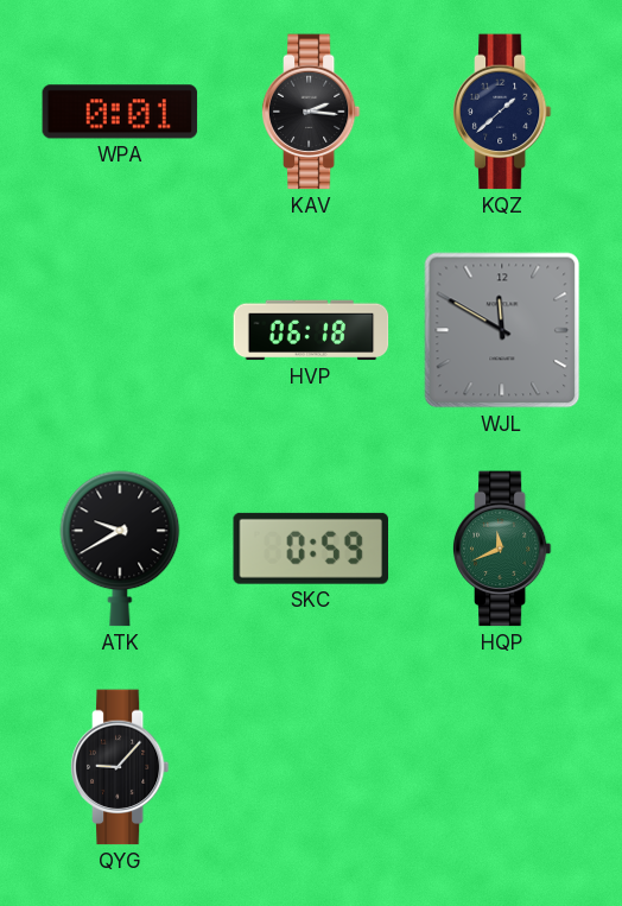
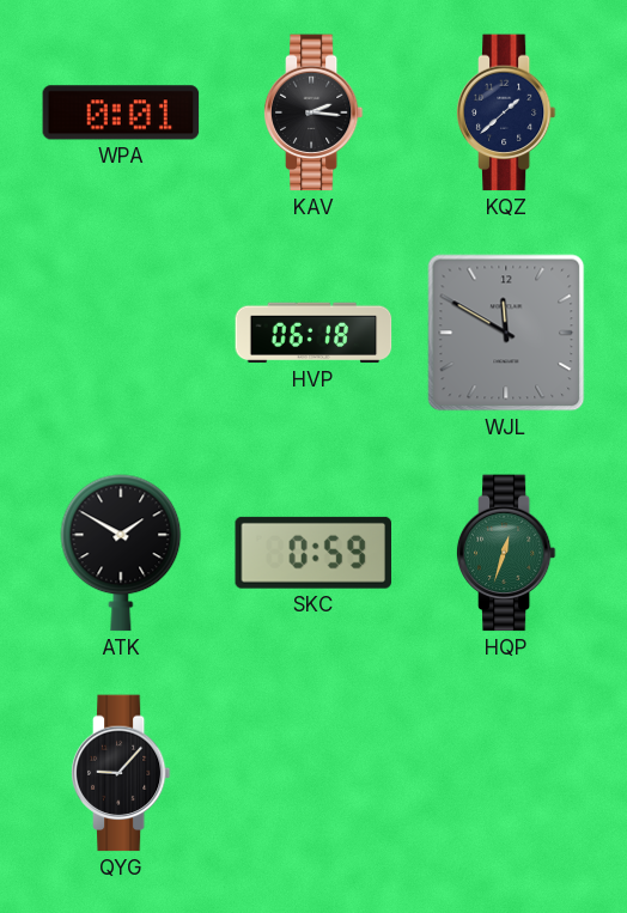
ATK: 9:40 -> 1:50
HQP: 11:41 -> 12:33
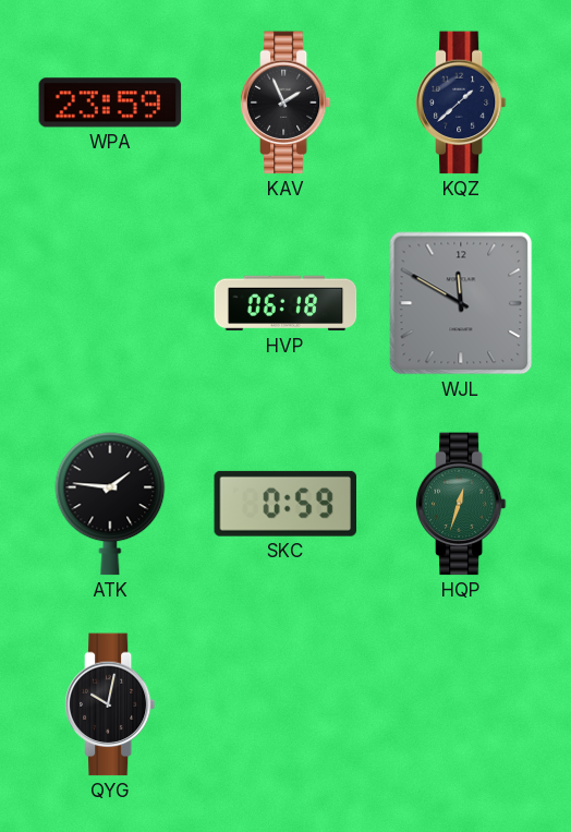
WPA: 0:01 -> 23:59
KAV: 2:16 -> 1:56
ATK: 1:50 -> 1:46
QYG: 9:07 -> 10:02
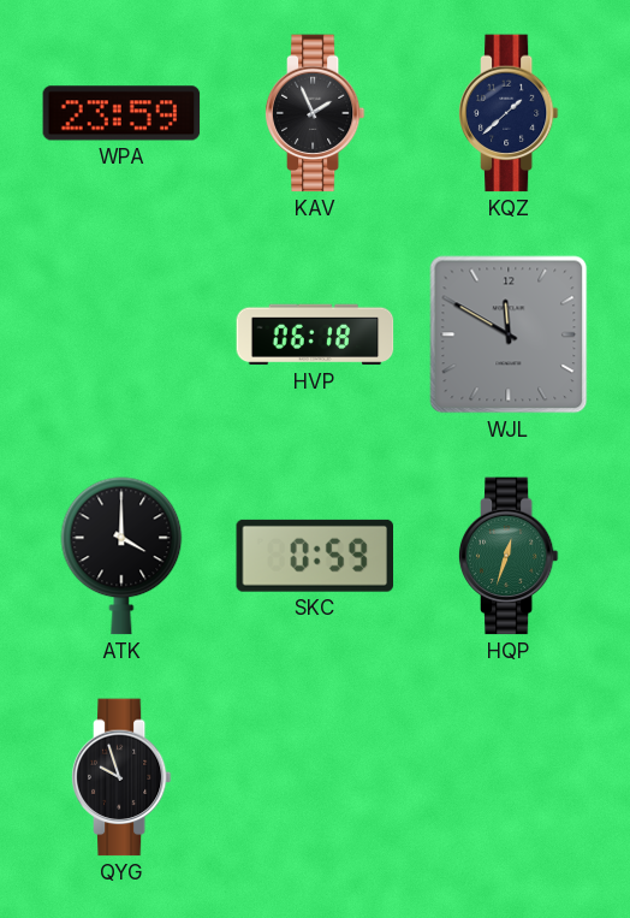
ATK: 1:46 -> 4:00
QYG: 10:02 -> 9:57
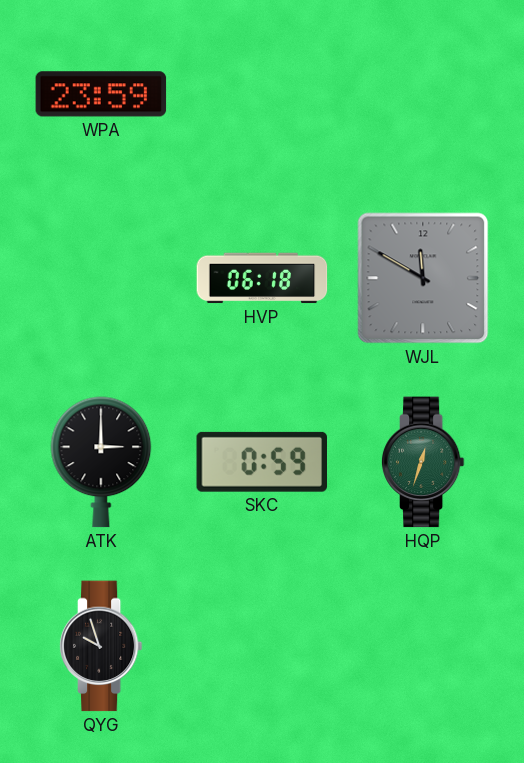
KAV: 1:56 -> none
KQZ: 1:38 -> none
ATK: 4:00 -> 3:00
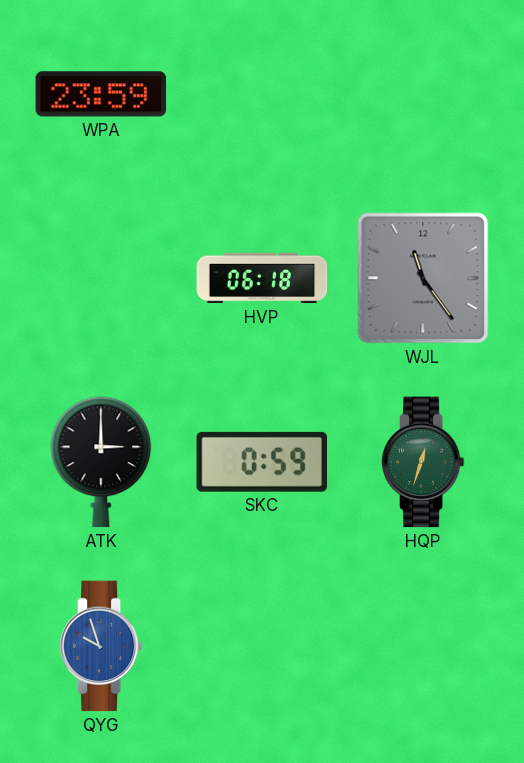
WJL: 11:50 -> 11:24
QYG dial: black -> blue
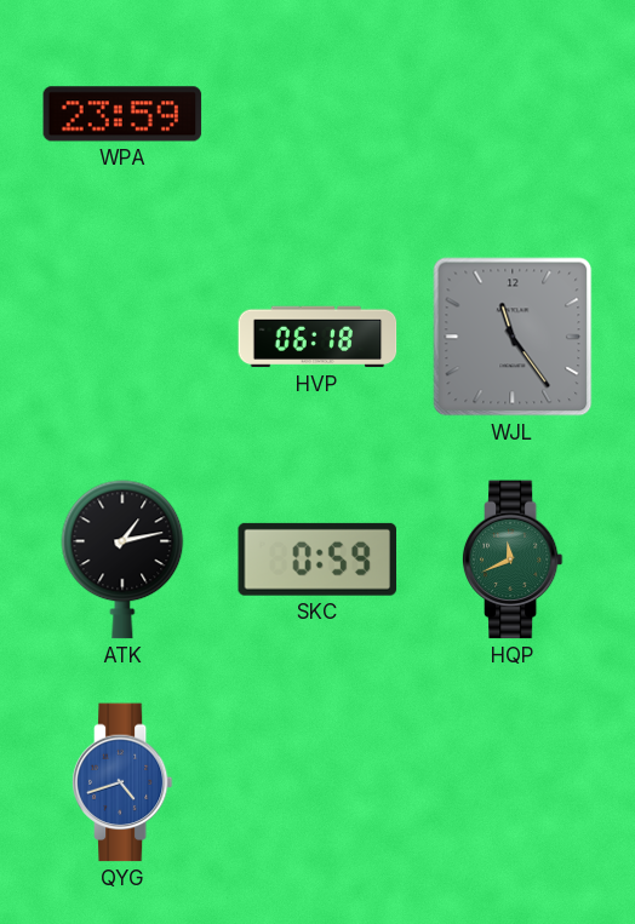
ATK: 3:00 -> 1:13
HQP: 12:33 -> 11:41
QYG: 9:57 -> 4:42
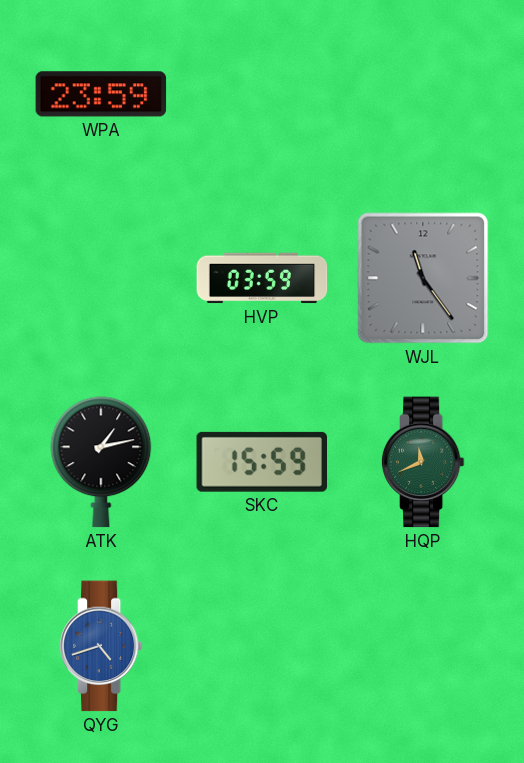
HVP: 06:18 -> 03:59
SKC: 0:59 -> 15:59
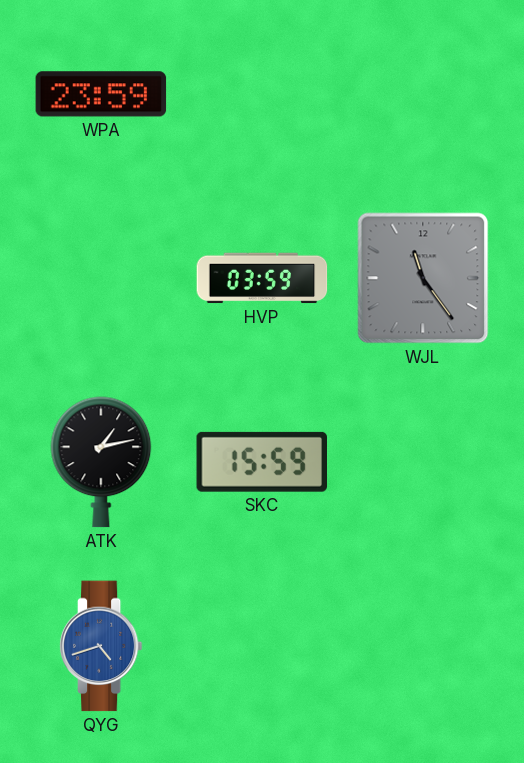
HQP: 11:41 -> none
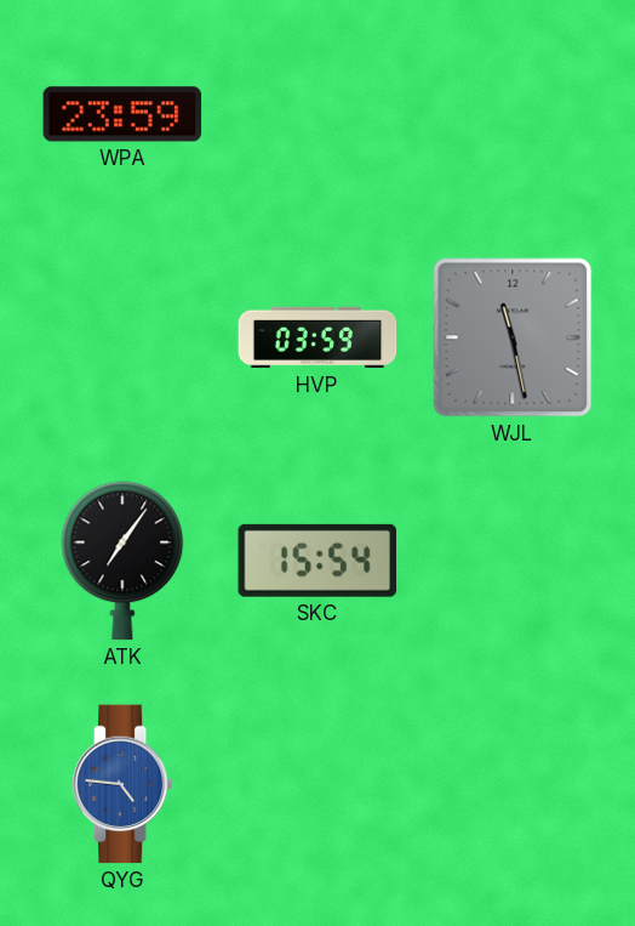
WJL: 11:24 -> 11:28
ATK: 1:13 -> 7:06
SKC: 15:59 -> 15:54
QYG: 4:42 -> 4:46
